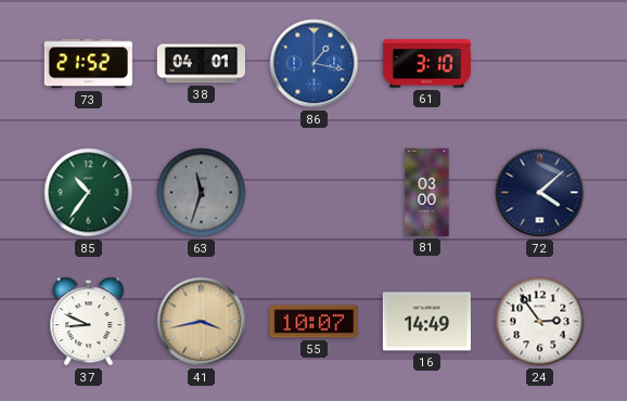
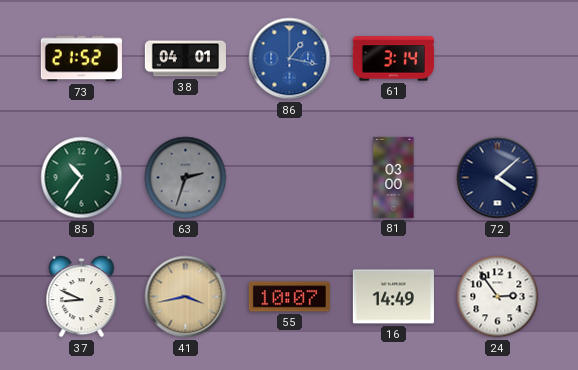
61: 3:10 -> 3:14
63: 11:33 -> 2:33
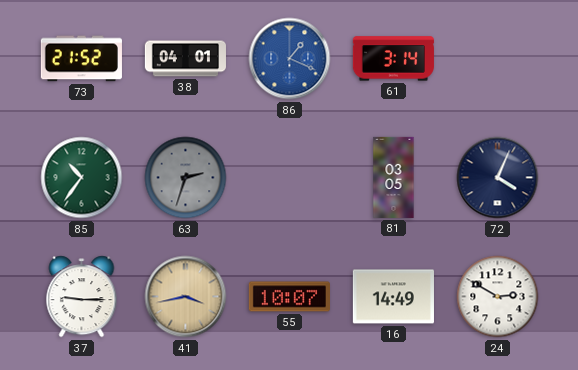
86: 1:17 -> 1:19
81: 03:00 -> 03:05
72: 4:08 -> 4:04
37: 8:49 -> 9:15
24: 2:54 -> 2:50
